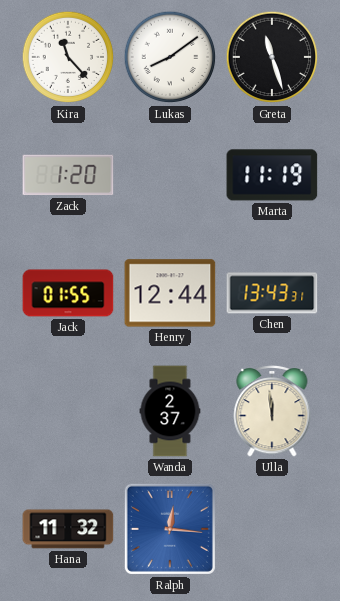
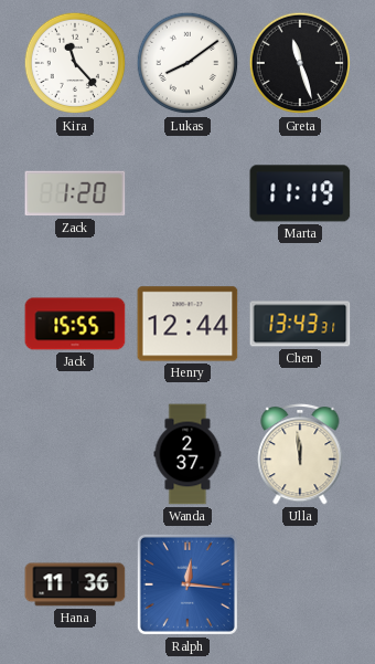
Jack: 01:55 -> 15:55
Hana: 11:32 -> 11:36
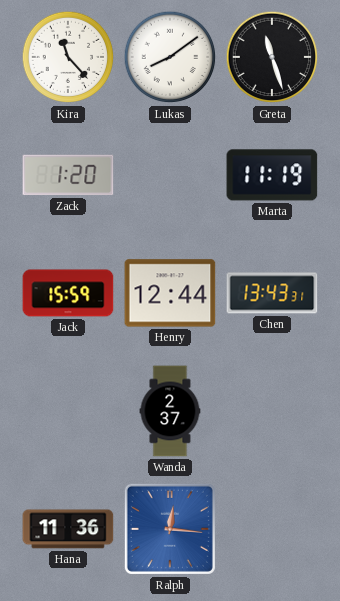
Jack: 15:55 -> 15:59
Ulla: 11:59 -> none
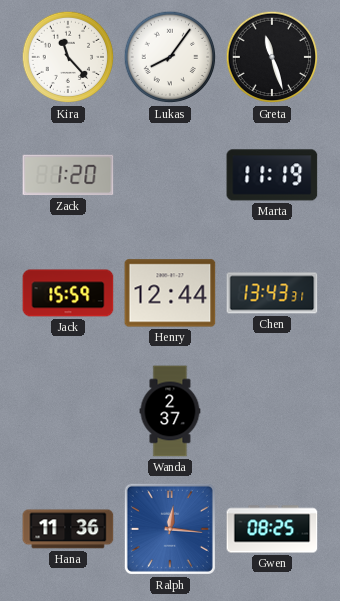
Lukas: 8:09 -> 8:06
Gwen: none -> 08:25
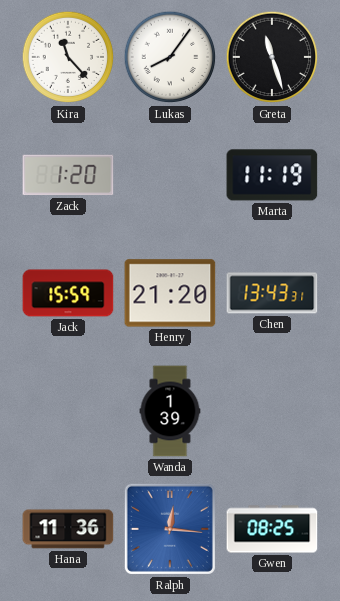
Henry: 12:44 -> 21:20
Wanda: 2:37 -> 1:39
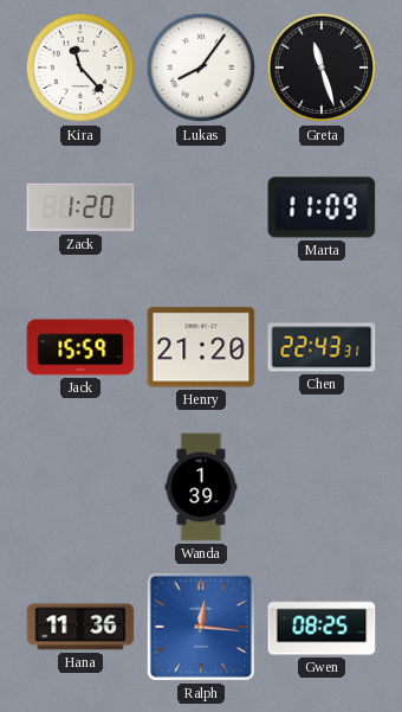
Marta: 11:19 -> 11:09
Chen: 13:43 -> 22:43
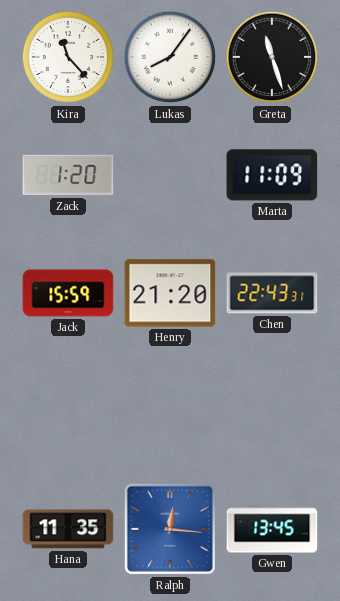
Wanda: 1:39 -> none
Hana: 11:36 -> 11:35
Gwen: 08:25 -> 13:45
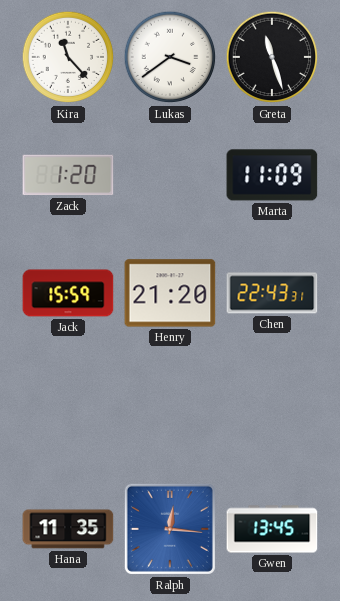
Lukas: 8:06 -> 3:39
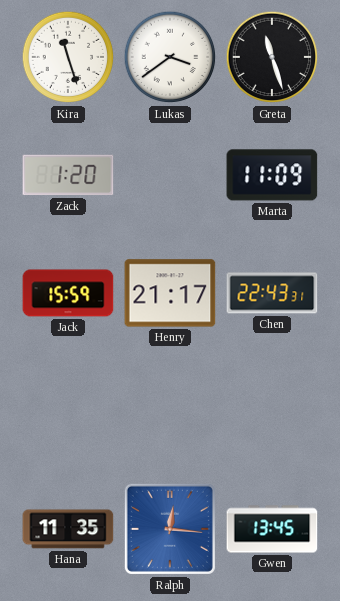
Kira: 11:23 -> 11:27
Henry: 21:20 -> 21:17
